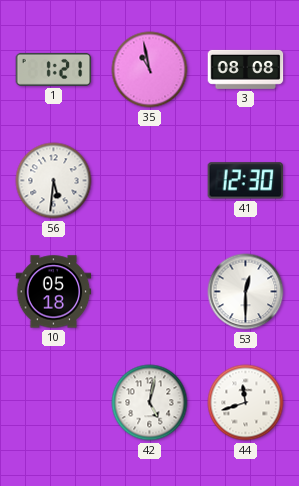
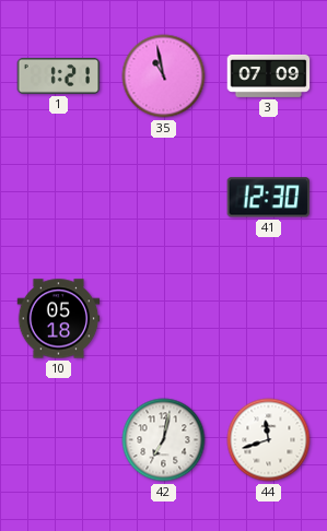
3: 08:08 -> 07:09
56: 5:31 -> none
53: 12:30 -> none
42: 5:02 -> 7:02
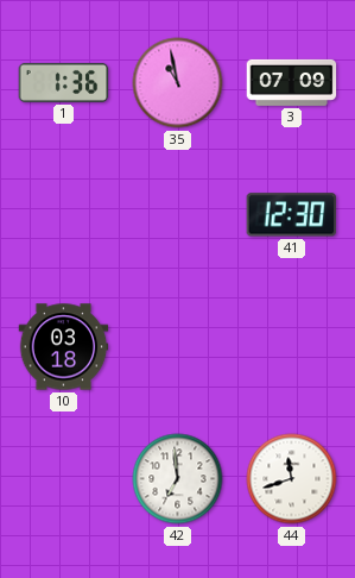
1: 1:21 -> 1:36
10: 05:18 -> 03:18
42: 7:02 -> 6:59
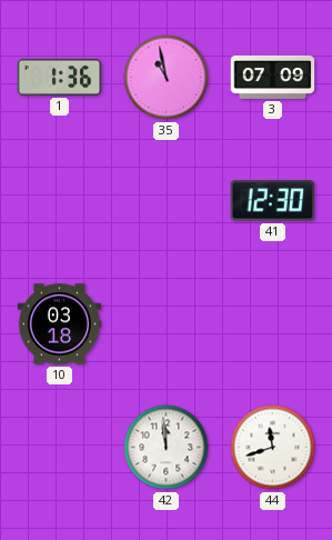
42: 6:59 -> 11:59
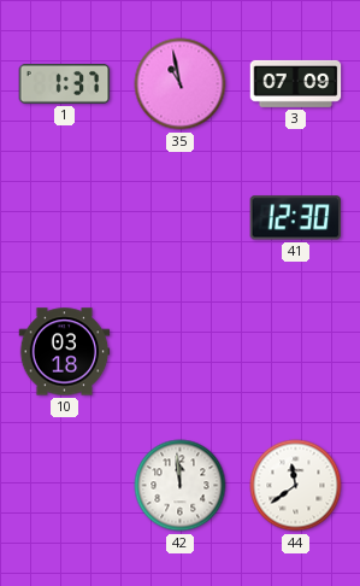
1: 1:36 -> 1:37
44: 11:42 -> 11:39
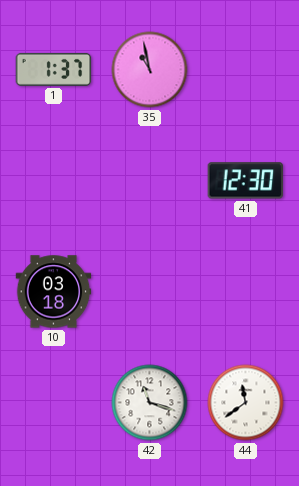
3: 07:09 -> none
42: 11:59 -> 11:18
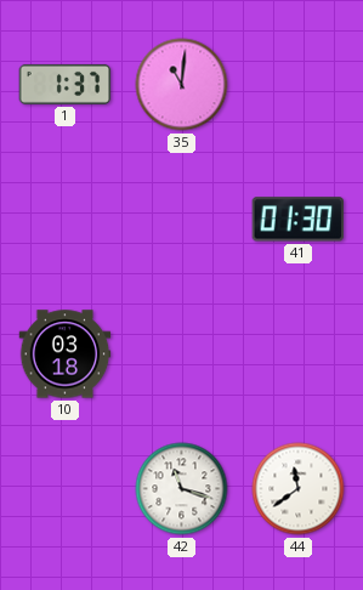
35: 10:58 -> 11:01
41: 12:30 -> 01:30
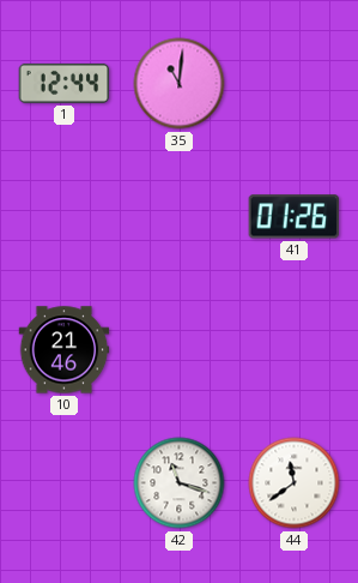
1: 1:37 -> 12:44
41: 01:30 -> 01:26
10: 03:18 -> 21:46
